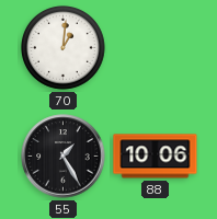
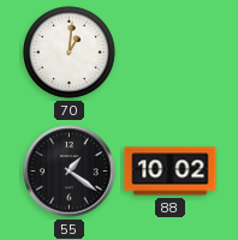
55: 1:25 -> 1:21
88: 10:06 -> 10:02
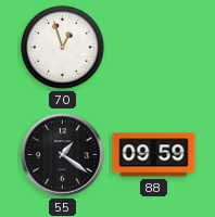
70: 1:01 -> 12:57
88: 10:02 -> 09:59
